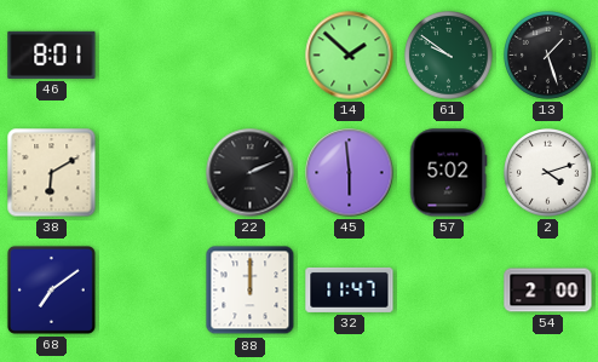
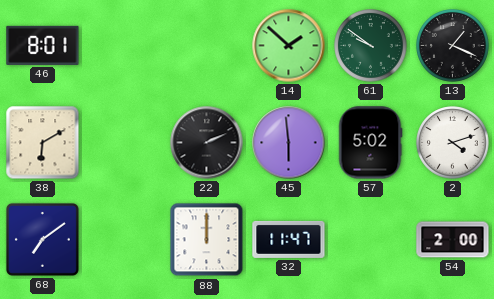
13: 1:27 -> 1:19
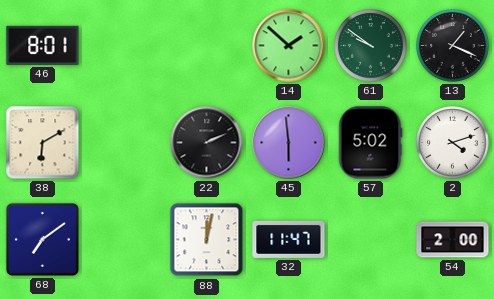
88: 12:00 -> 12:02
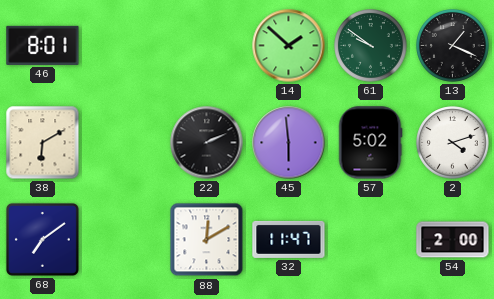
88: 12:02 -> 12:10
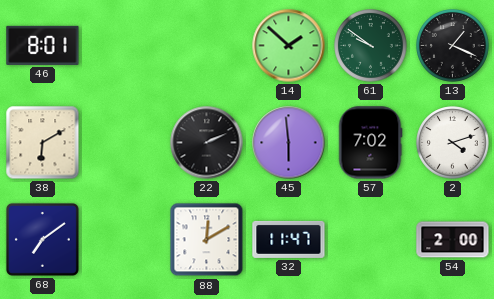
57: 5:02 -> 7:02
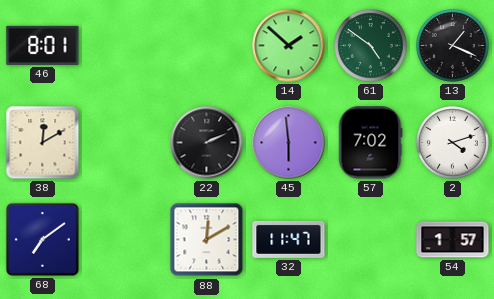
61: 9:51 -> 4:51
38: 6:10 -> 12:10
54: 2:00 -> 1:57
